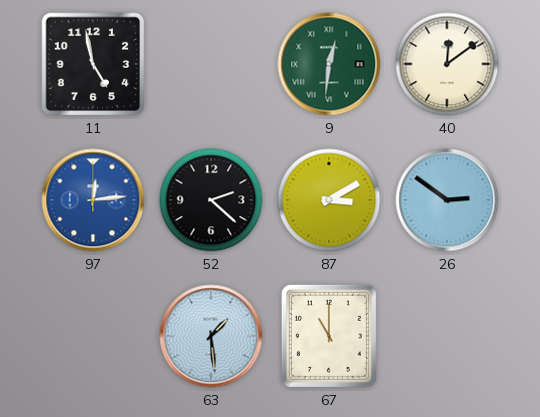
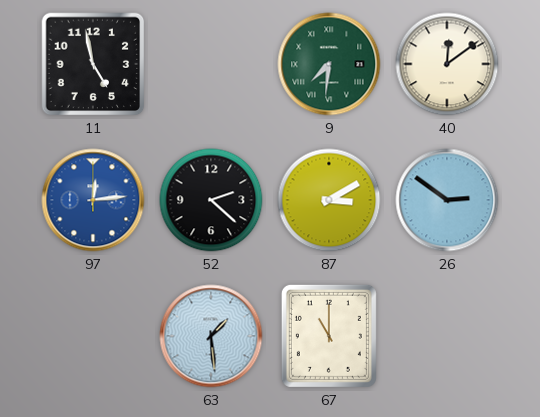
9: 12:31 -> 7:31
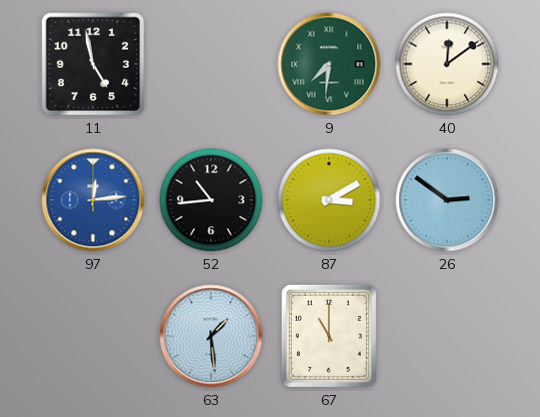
52: 2:22 -> 10:44
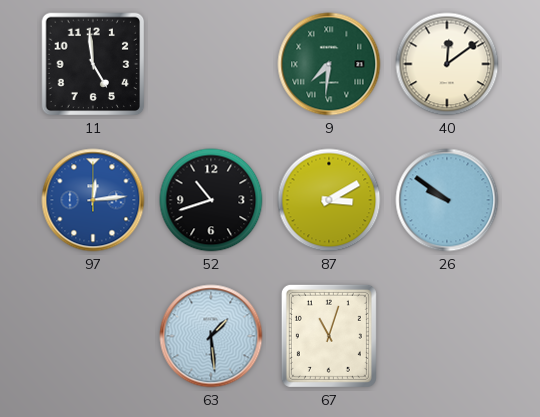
11: 4:58 -> 4:59
52: 10:44 -> 10:42
26: 2:51 -> 9:51
67: 11:00 -> 11:03
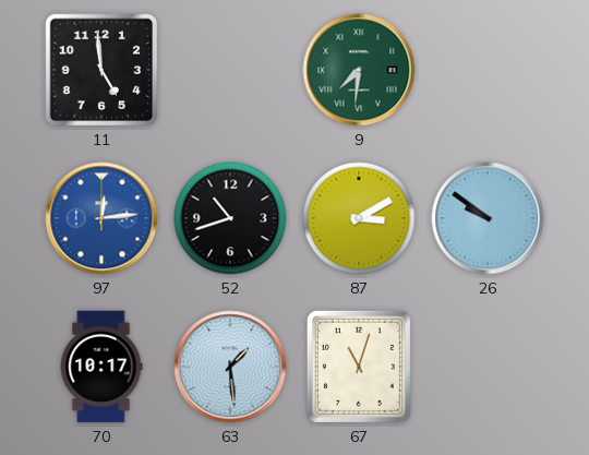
40: 12:09 -> none
70: none -> 10:17
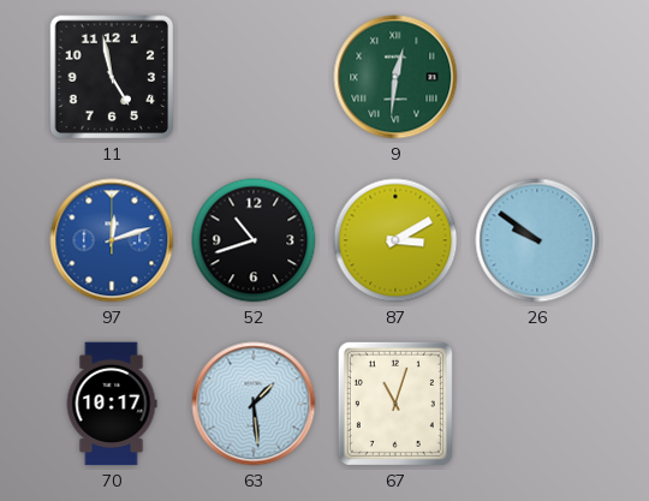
11: 4:59 -> 4:58
9: 7:31 -> 12:31
97: 12:14 -> 12:12
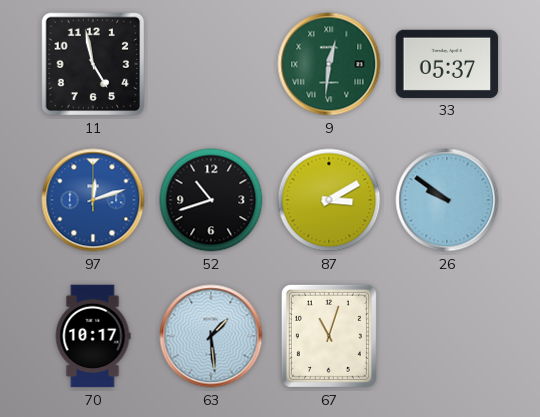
33: none -> 05:37
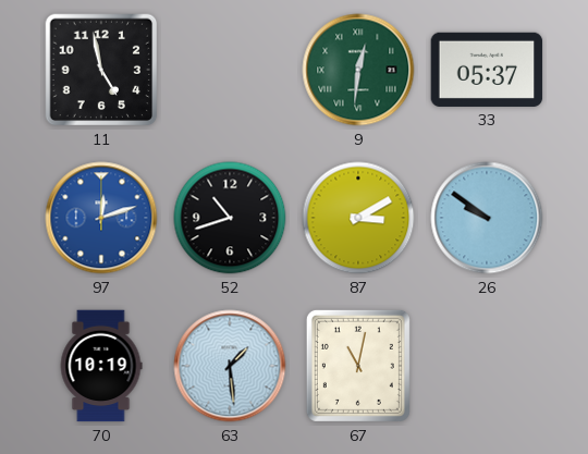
70: 10:17 -> 10:19
67: 11:03 -> 11:02
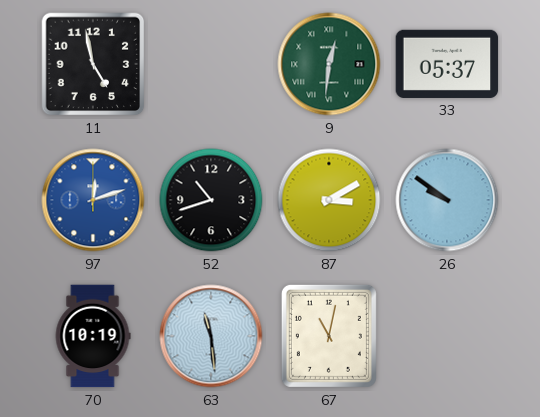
63: 1:29 -> 11:29
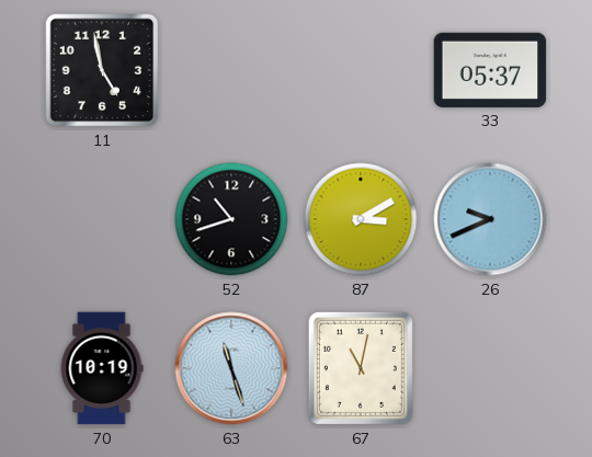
9: 12:31 -> none
97: 12:12 -> none
26: 9:51 -> 9:41
63: 11:29 -> 11:27
